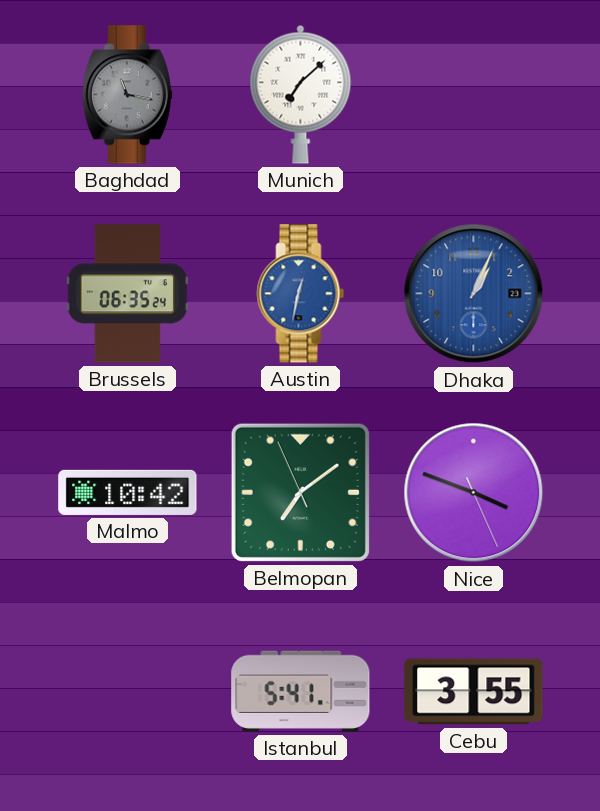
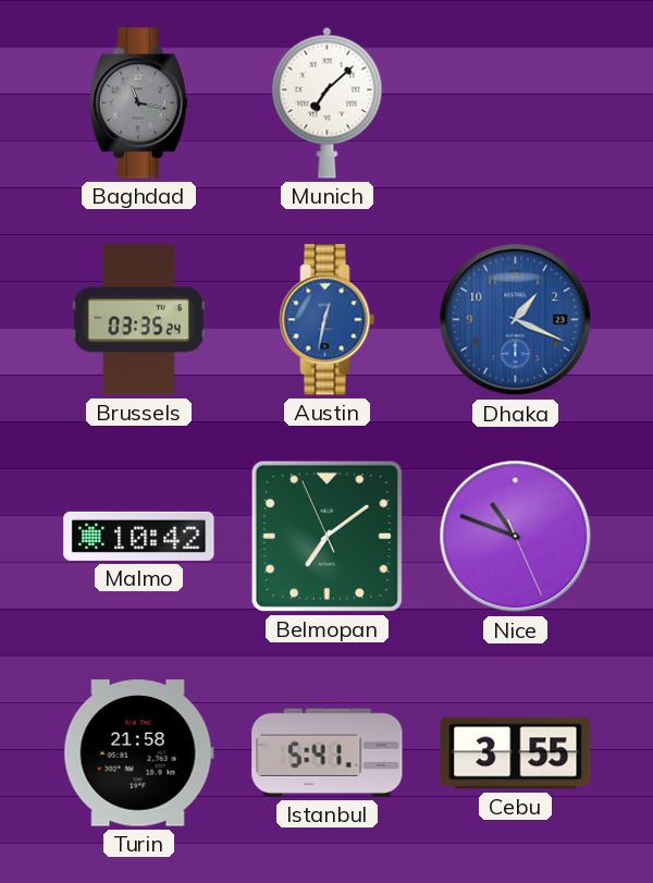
Brussels: 06:35 -> 03:35
Dhaka: 1:04 -> 1:19
Nice: 3:48 -> 10:48
Turin: none -> 21:58
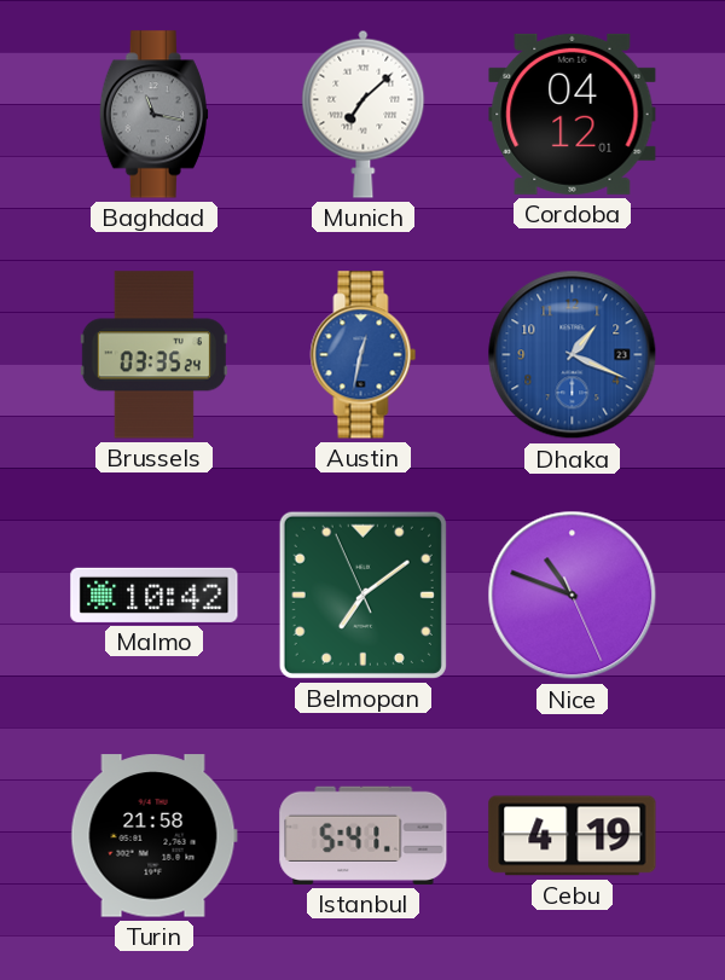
Cordoba: none -> 04:12
Cebu: 3:55 -> 4:19
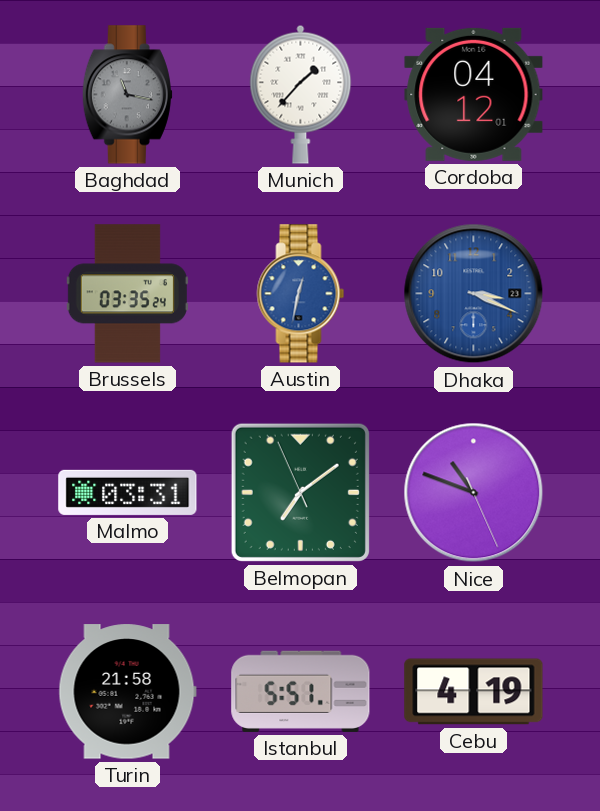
Munich: 7:08 -> 1:37
Dhaka: 1:19 -> 3:19
Malmo: 10:42 -> 03:31
Istanbul: 5:41 -> 5:51
